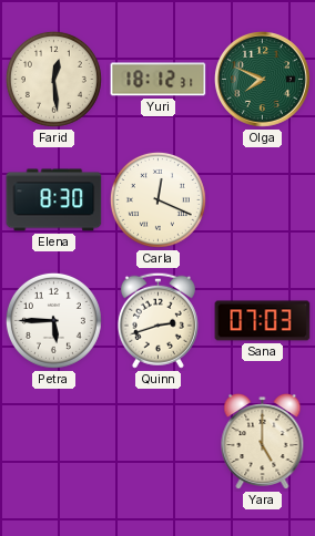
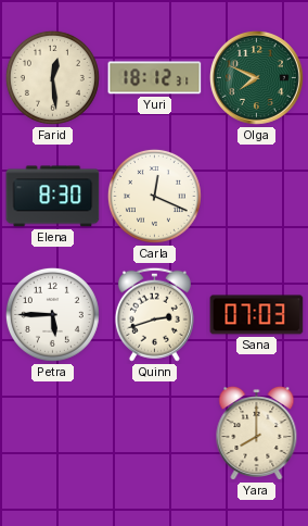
Yara: 5:00 -> 8:00
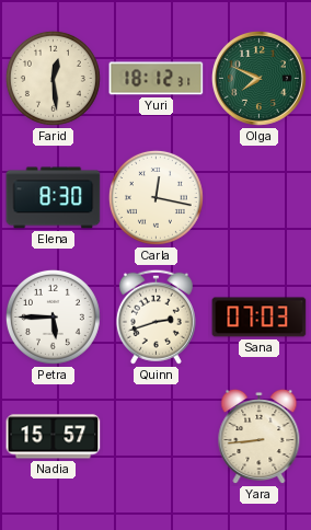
Carla: 12:19 -> 12:17
Nadia: none -> 15:57
Yara: 8:00 -> 8:44
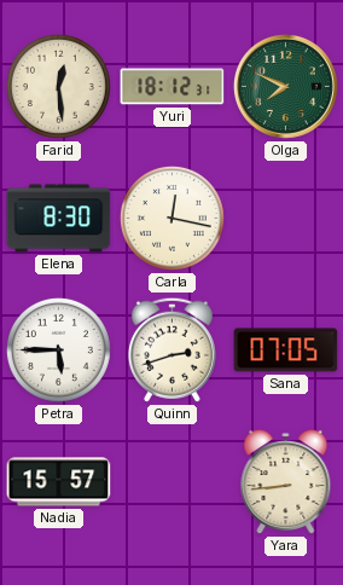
Sana: 07:03 -> 07:05
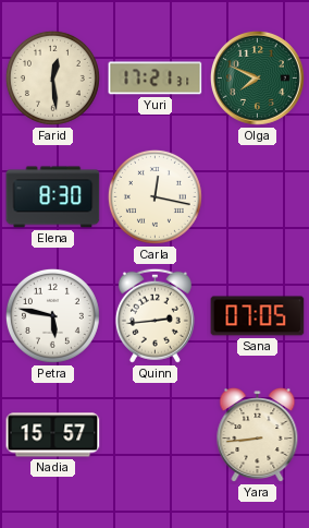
Yuri: 18:12 -> 17:21
Petra: 5:45 -> 5:47
Quinn: 2:42 -> 2:44
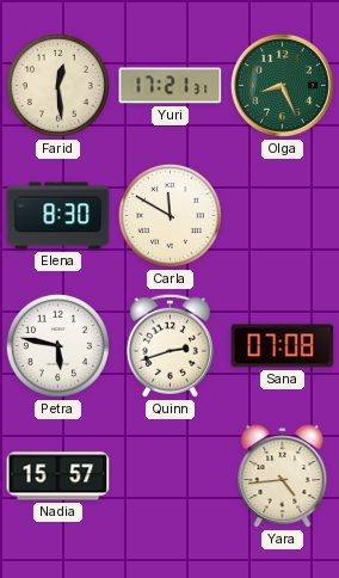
Olga: 7:49 -> 8:26
Carla: 12:17 -> 11:50
Quinn: 2:44 -> 2:42
Sana: 07:05 -> 07:08
Yara: 8:44 -> 4:44
